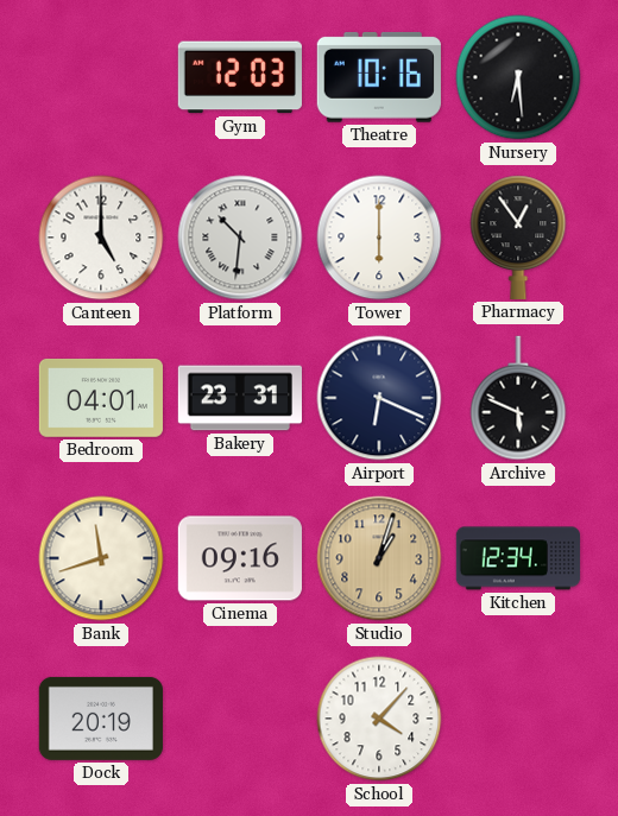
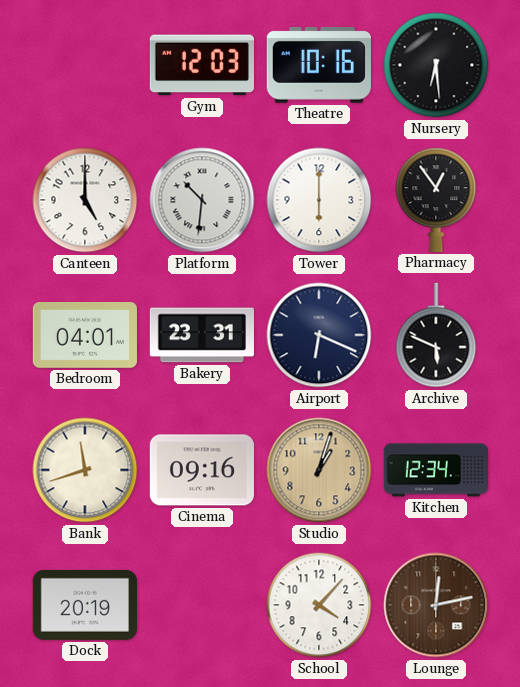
Lounge: none -> 12:13
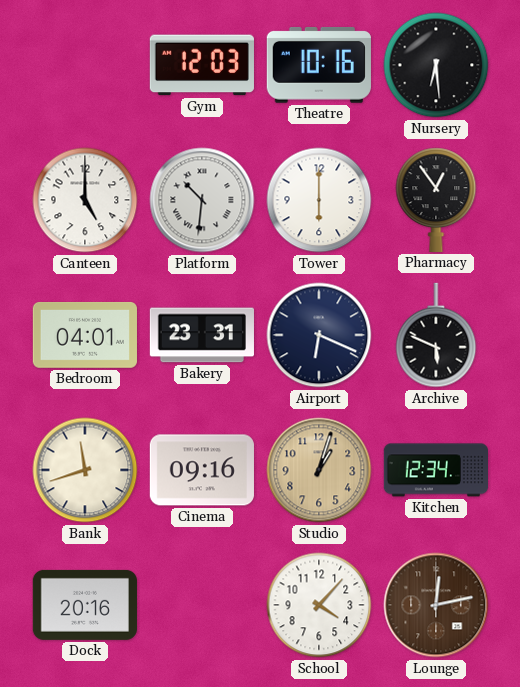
Dock: 20:19 -> 20:16
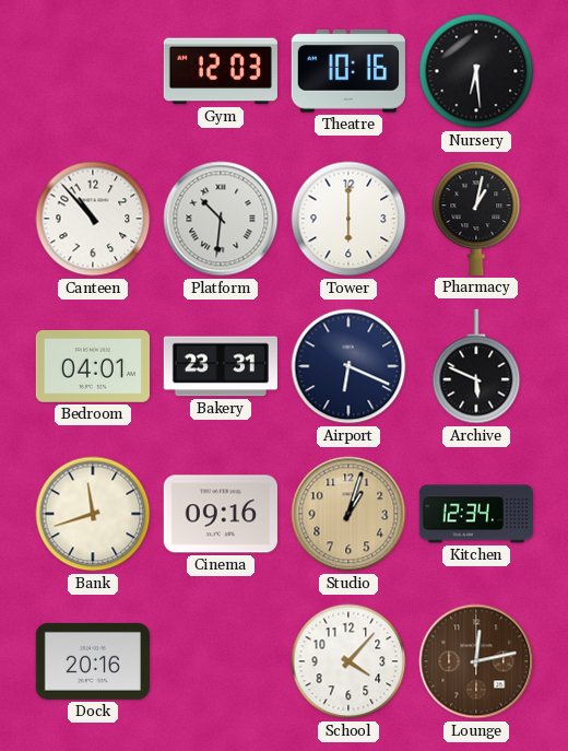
Canteen: 5:00 -> 10:53
Pharmacy: 12:54 -> 1:02
